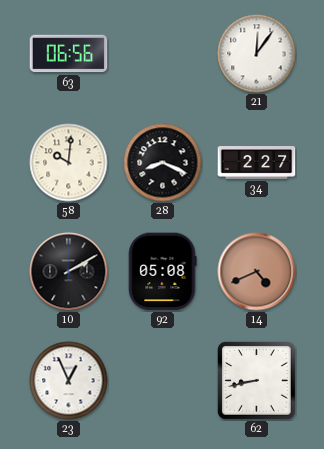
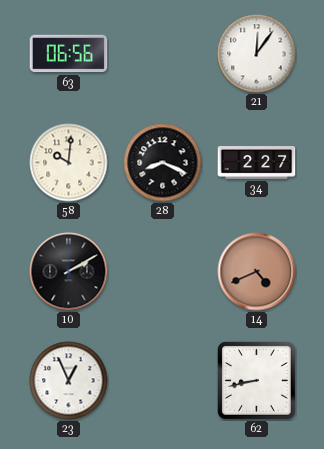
92: 05:08 -> none
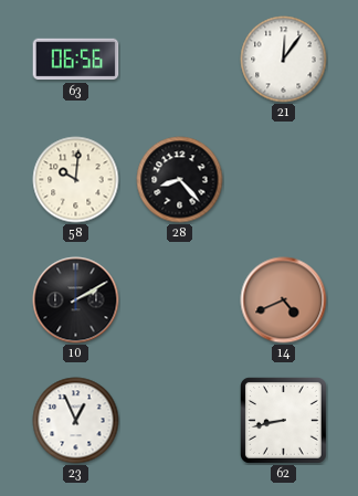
28: 8:19 -> 8:23
34: 2:27 -> none
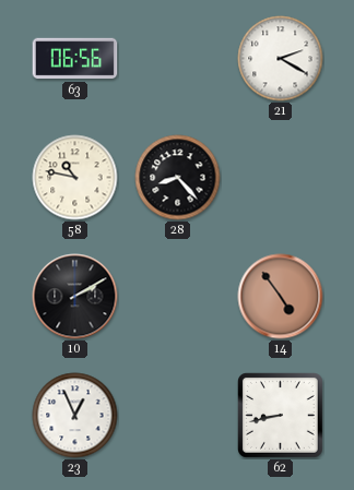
21: 12:06 -> 2:20
58: 10:01 -> 10:47
14: 4:41 -> 4:54
